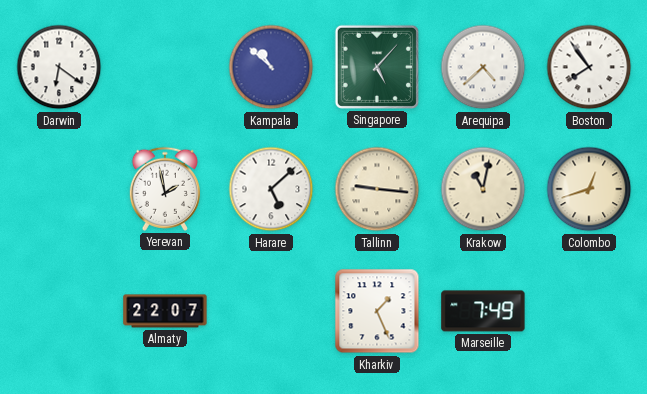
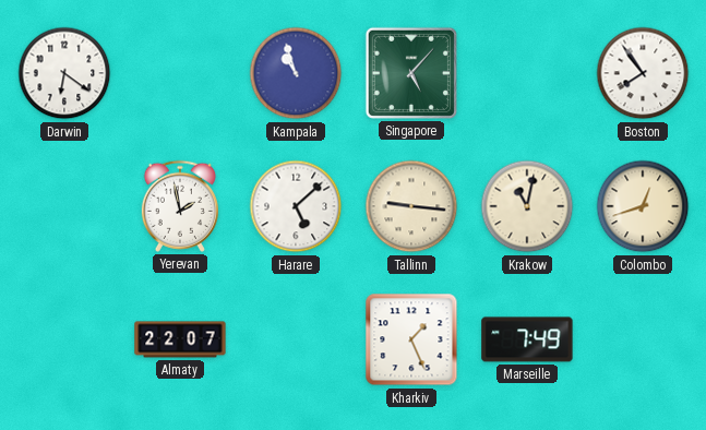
Kampala: 10:52 -> 10:57
Arequipa: 4:38 -> none
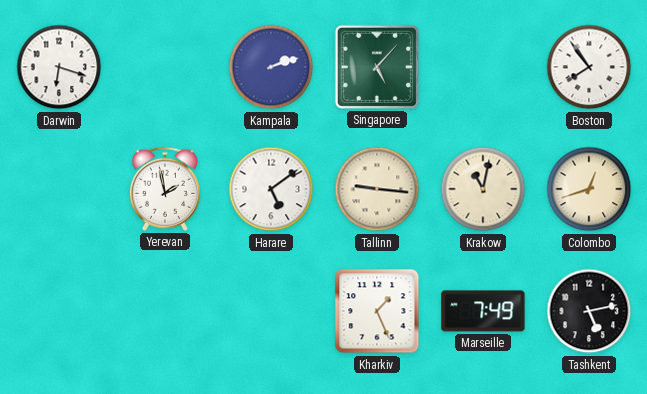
Darwin: 6:21 -> 6:18
Kampala: 10:57 -> 2:12
Harare: 5:08 -> 5:09
Almaty: 22:07 -> none
Tashkent: none -> 5:13
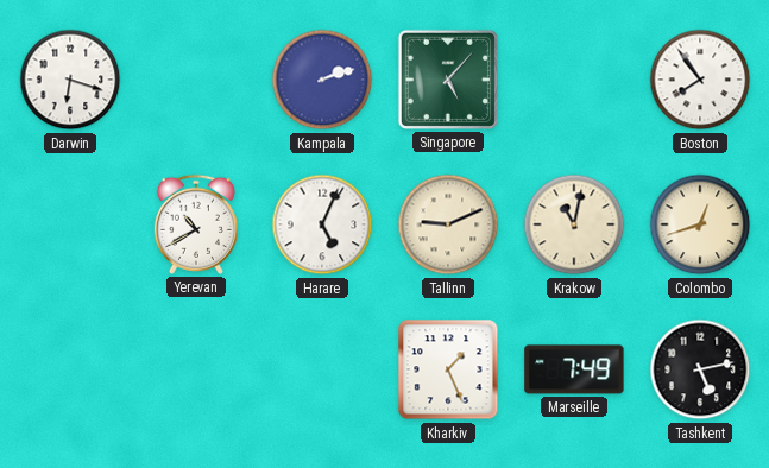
Yerevan: 1:58 -> 10:40
Harare: 5:09 -> 5:04
Tallinn: 9:16 -> 9:11
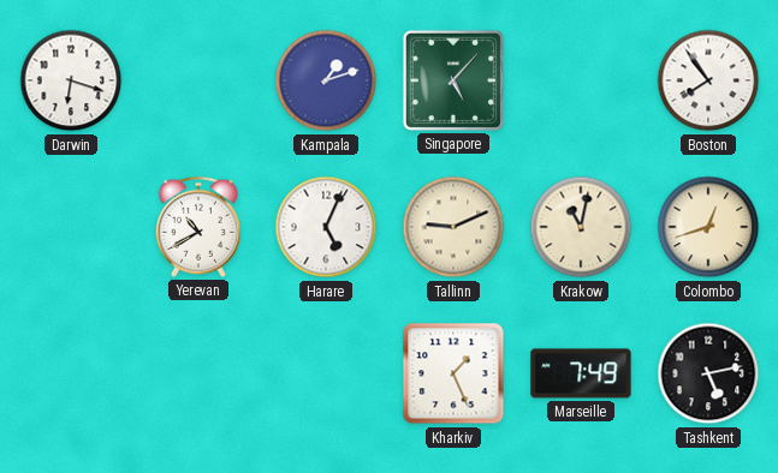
Kampala: 2:12 -> 1:12
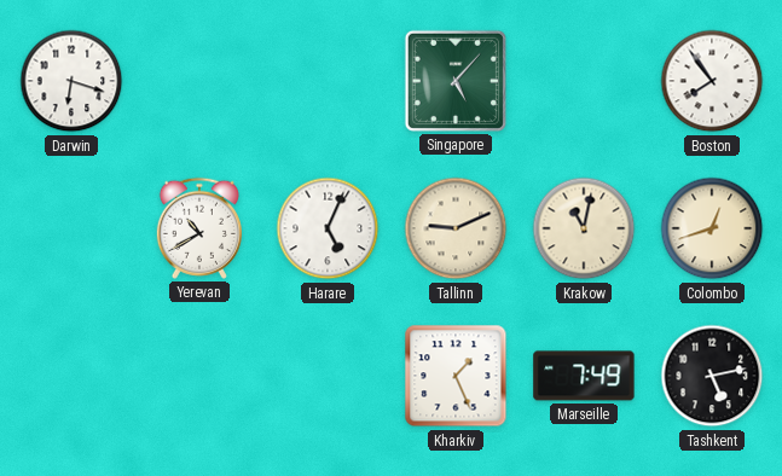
Kampala: 1:12 -> none
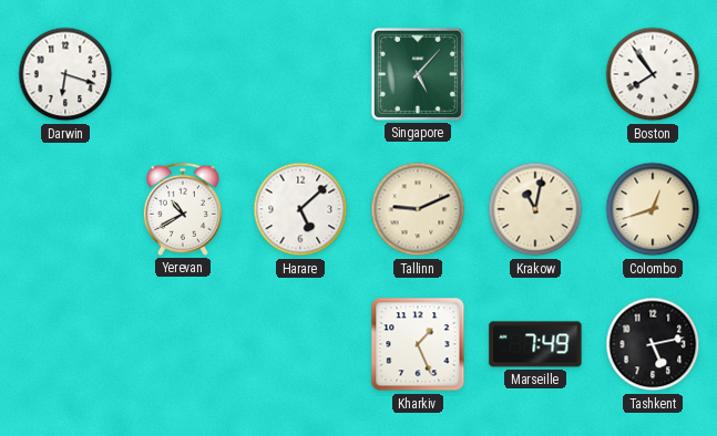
Harare: 5:04 -> 5:08
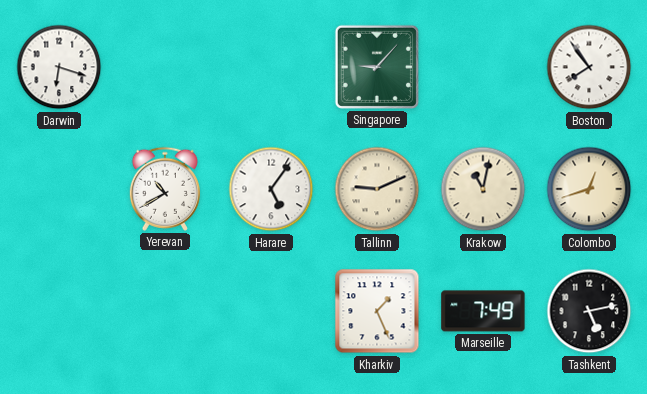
Singapore: 5:07 -> 9:07
Harare: 5:08 -> 5:06
